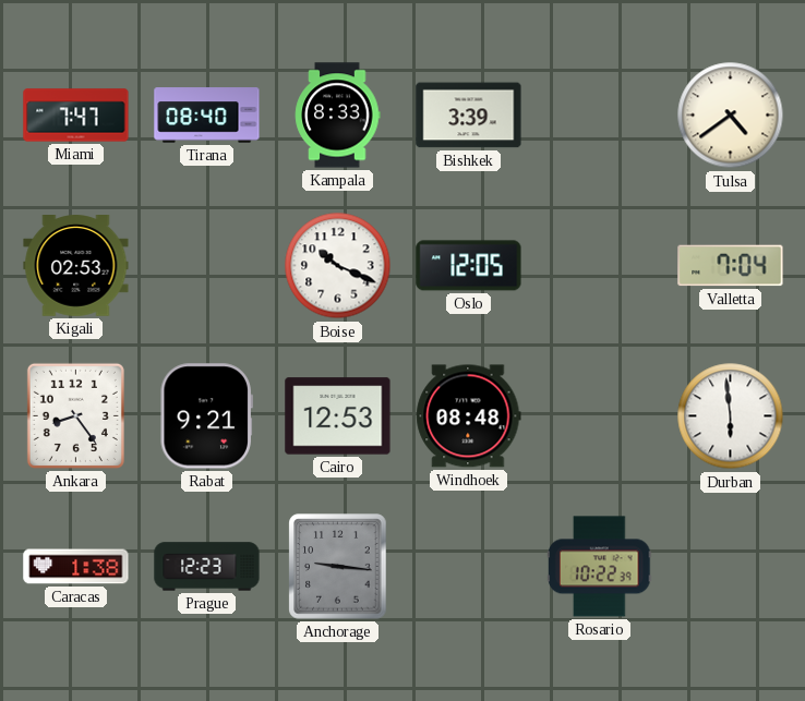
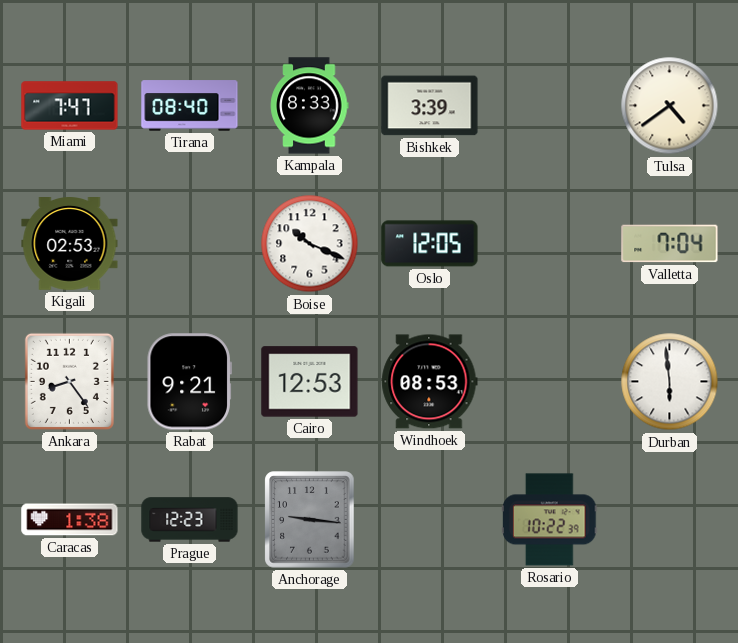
Windhoek: 08:48 -> 08:53
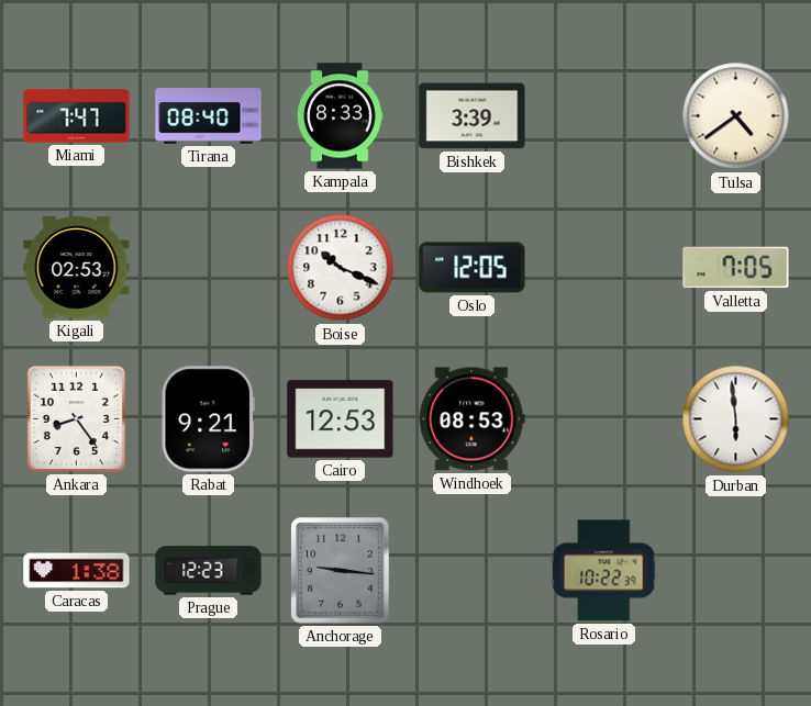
Valletta: 7:04 -> 7:05
